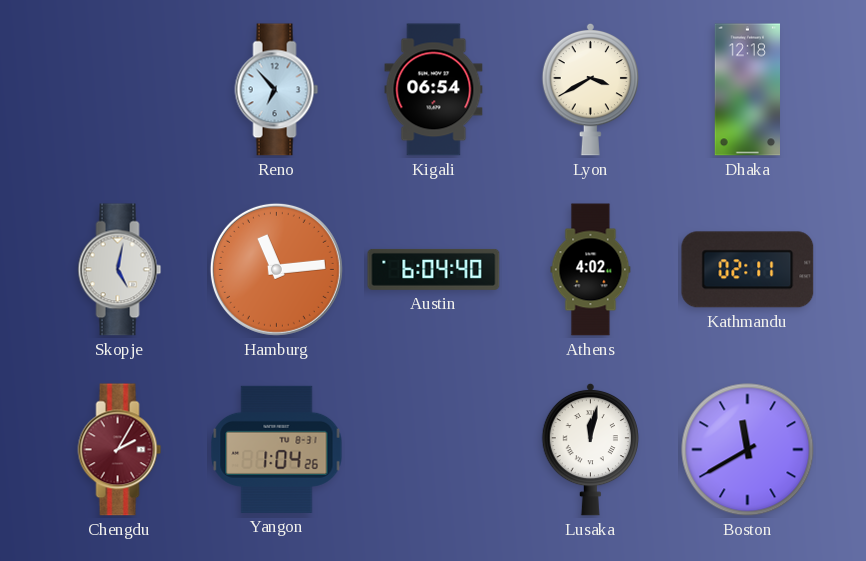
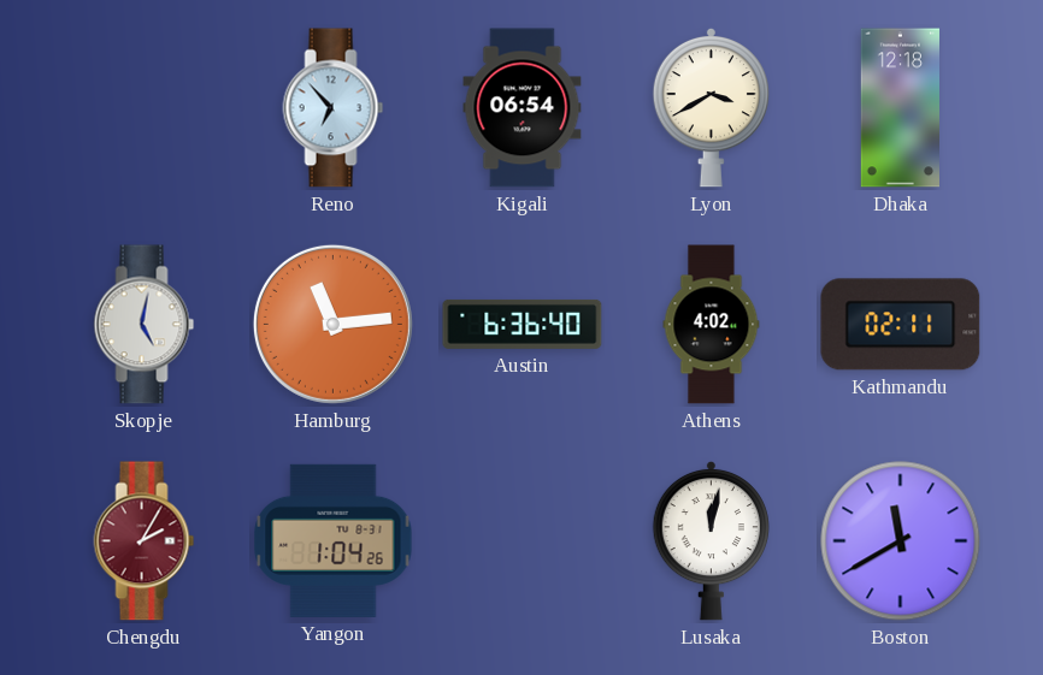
Austin: 6:04 -> 6:36
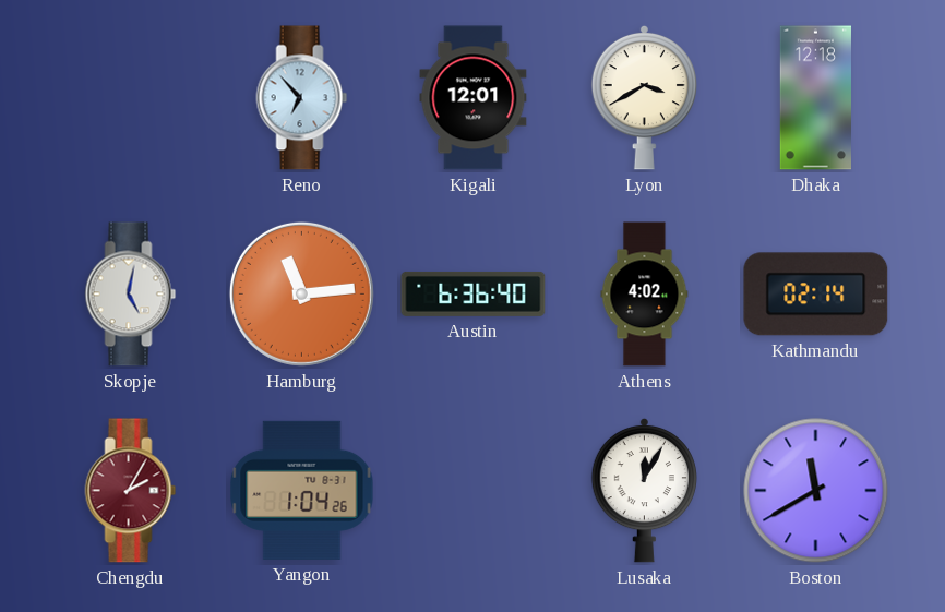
Kigali: 06:54 -> 12:01
Kathmandu: 02:11 -> 02:14
Lusaka: 12:02 -> 12:05
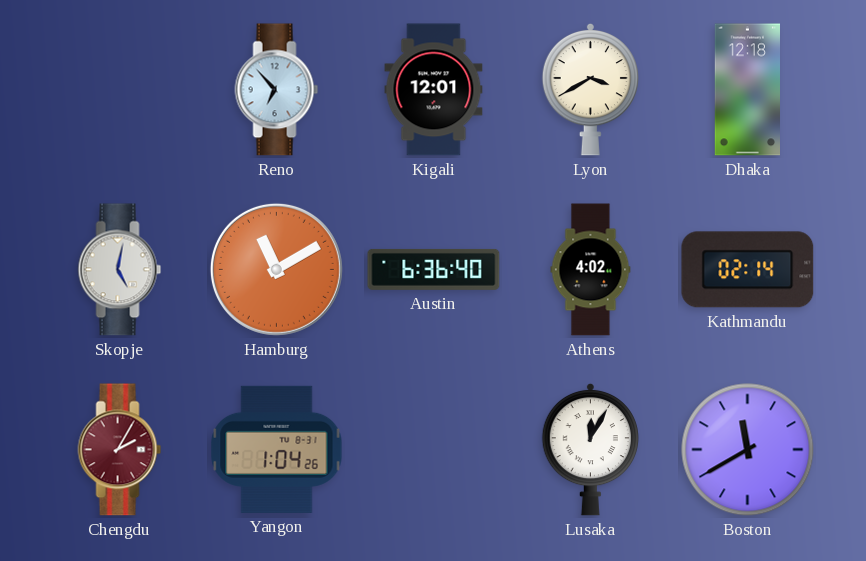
Hamburg: 11:14 -> 11:10
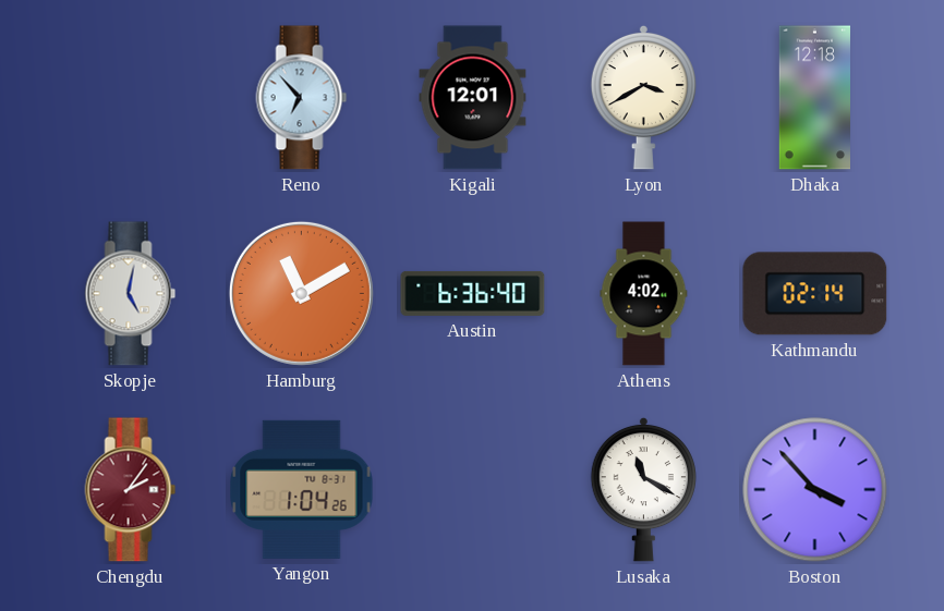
Chengdu: 2:05 -> 2:06
Lusaka: 12:05 -> 11:20
Boston: 11:40 -> 3:53
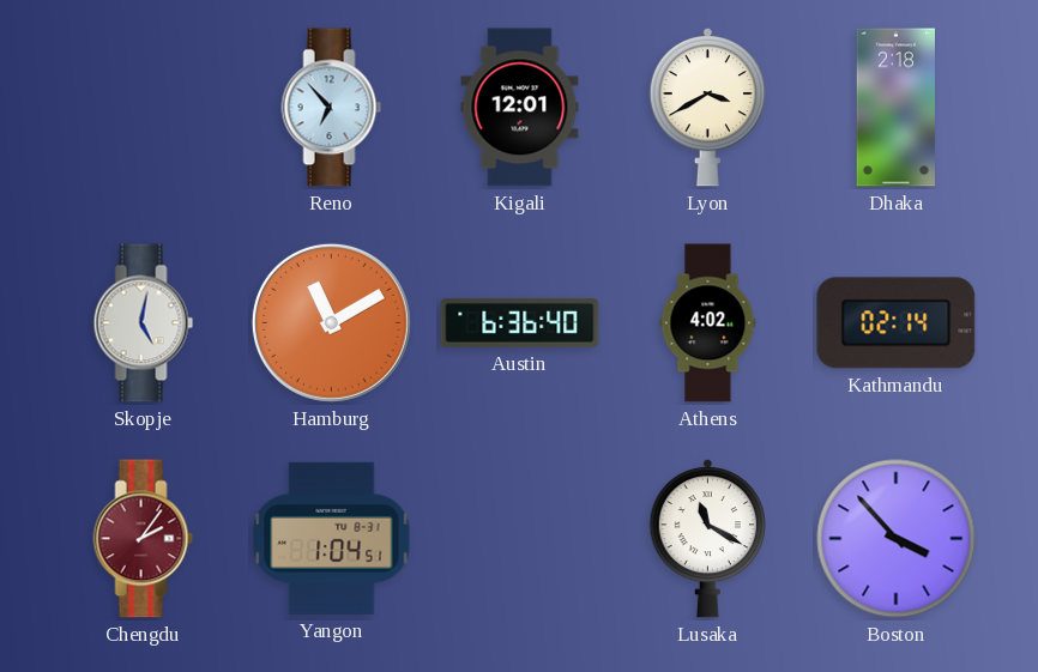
Dhaka: 12:18 -> 2:18
Yangon: 1:04:26 -> 1:04:51
